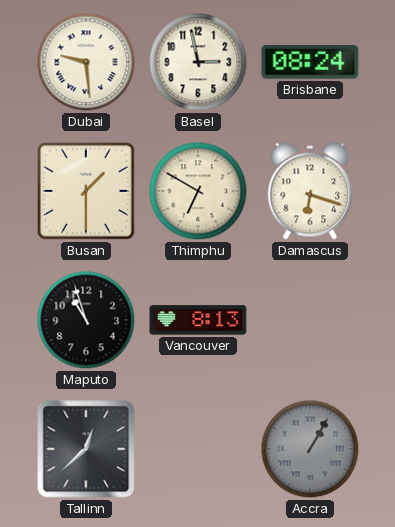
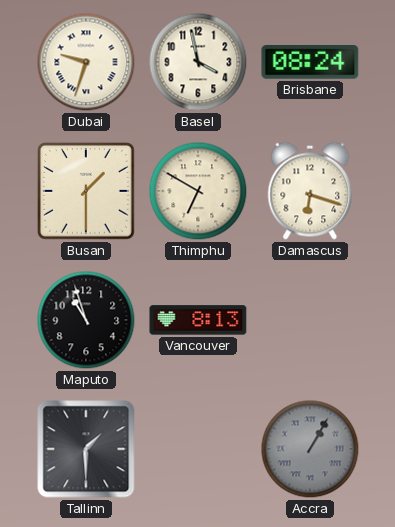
Dubai: 9:29 -> 9:33
Basel: 2:58 -> 3:58
Tallinn: 12:38 -> 1:30
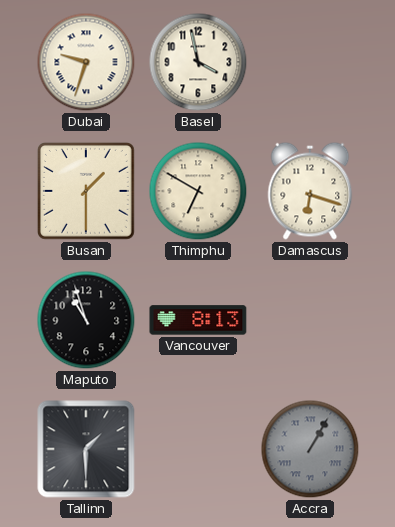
Brisbane: 08:24 -> none
